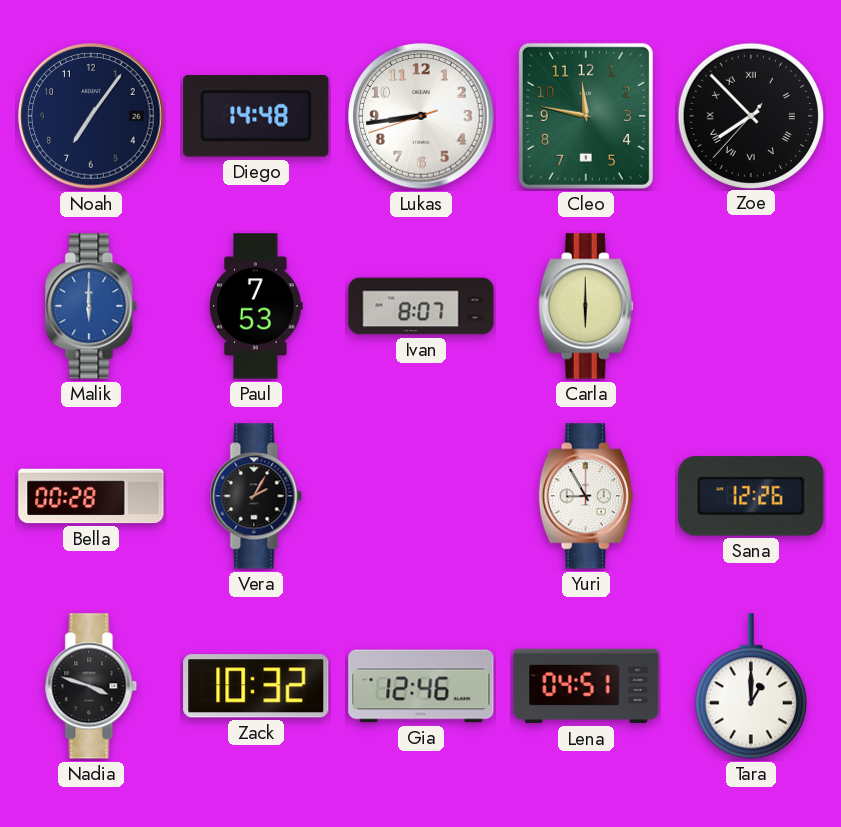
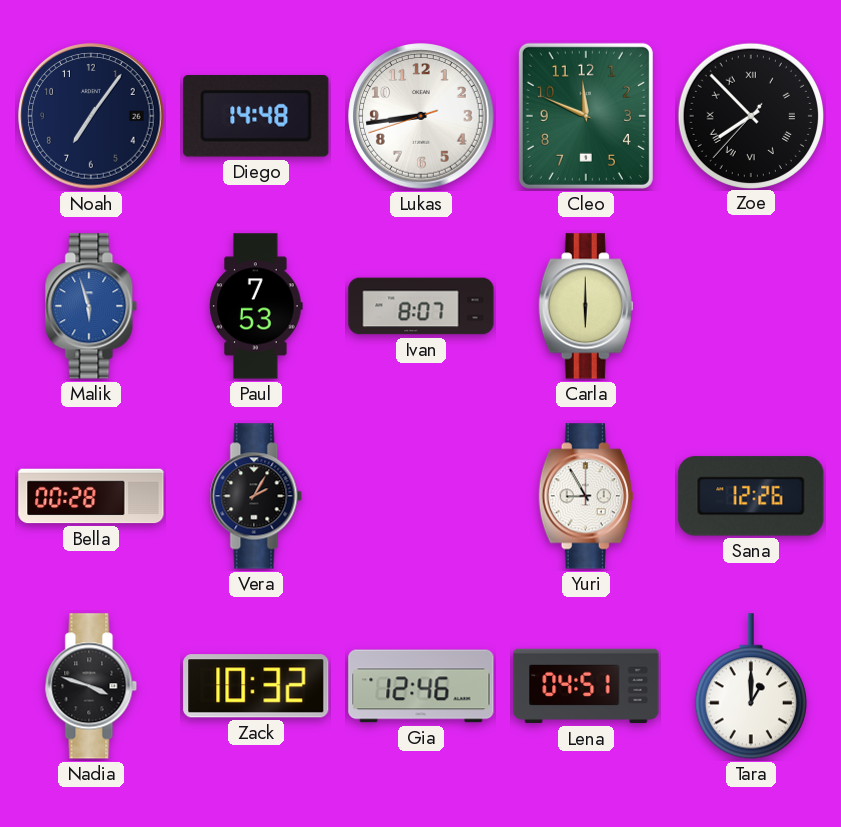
Cleo: 11:47 -> 11:49
Malik: 6:00 -> 5:57
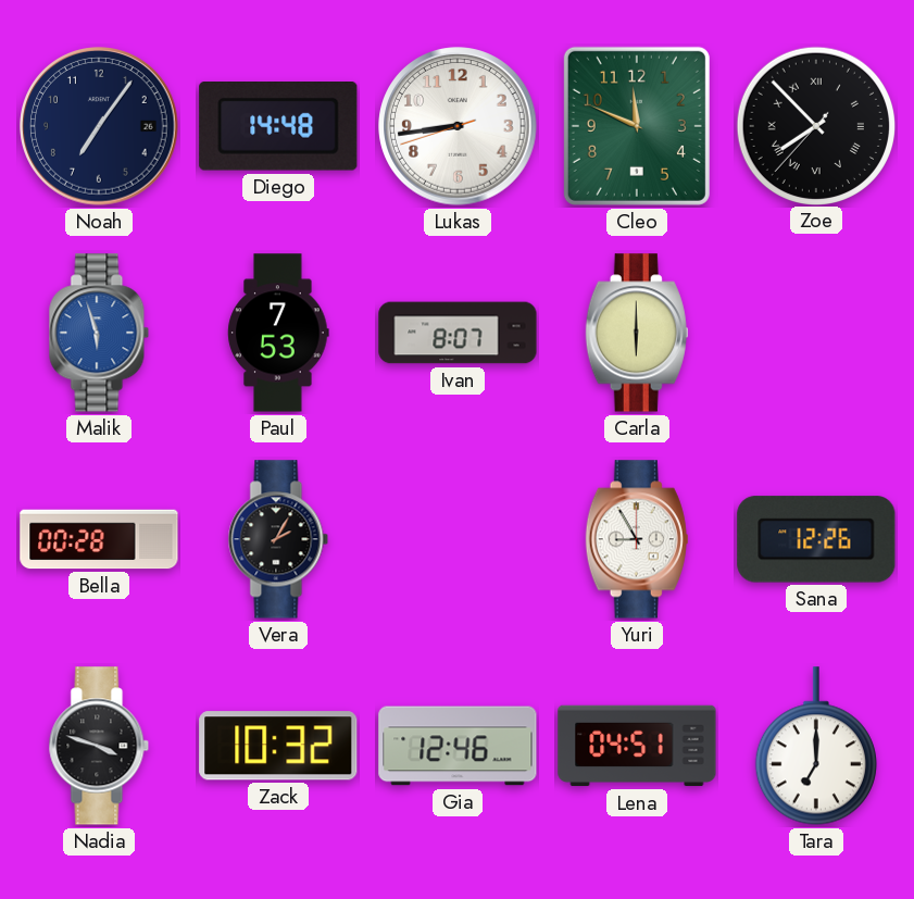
Tara: 1:00 -> 7:00
